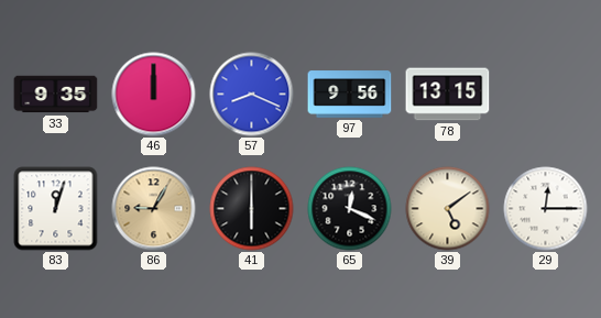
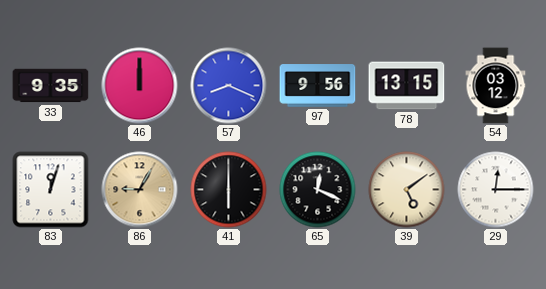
54: none -> 03:12
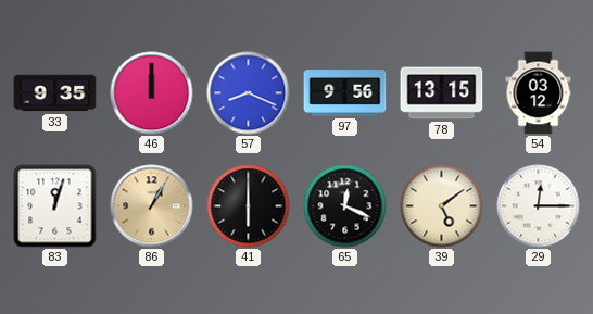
86: 9:05 -> 1:05
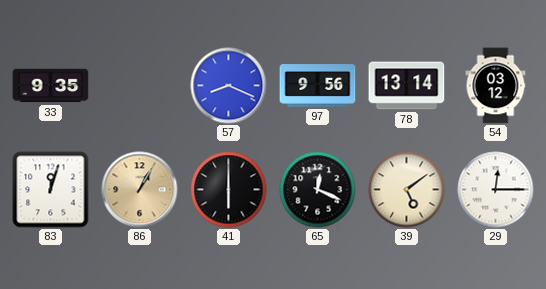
46: 12:00 -> none
78: 13:15 -> 13:14
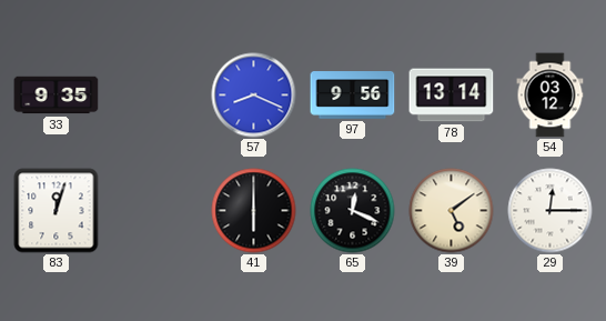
86: 1:05 -> none
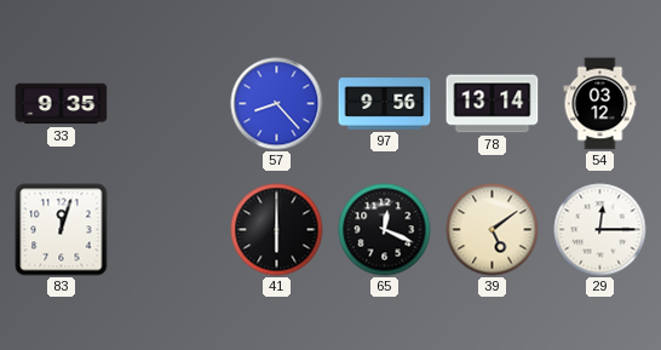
57: 8:19 -> 8:23
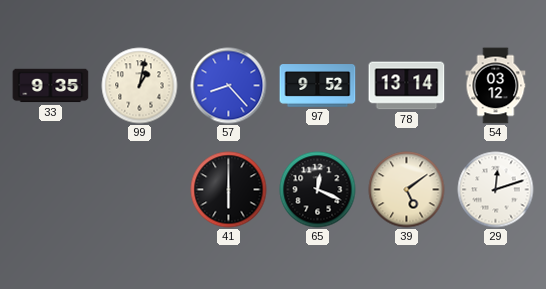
99: none -> 1:02
97: 9:56 -> 9:52
83: 12:03 -> none
29: 12:15 -> 12:12
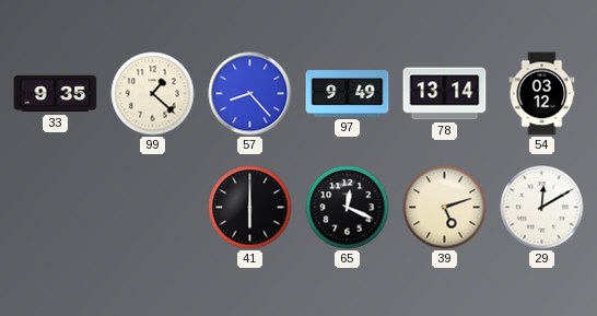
99: 1:02 -> 1:22
97: 9:52 -> 9:49
39: 5:09 -> 5:12
29: 12:12 -> 12:10
